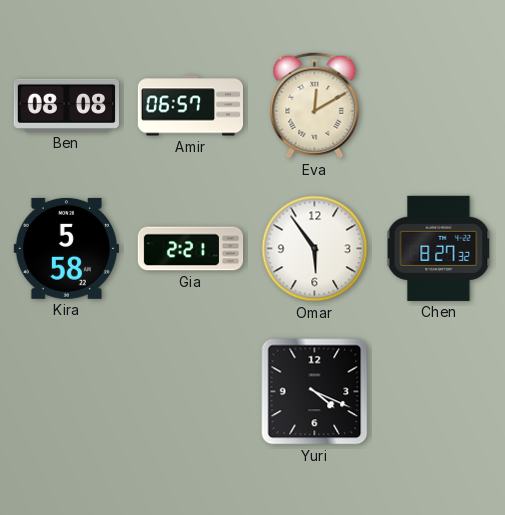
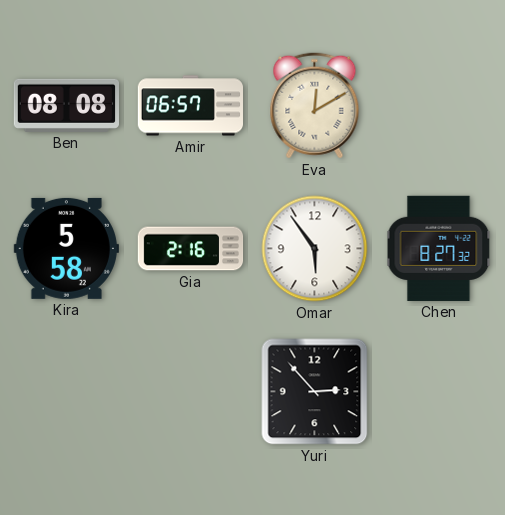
Gia: 2:21 -> 2:16
Yuri: 4:19 -> 2:53
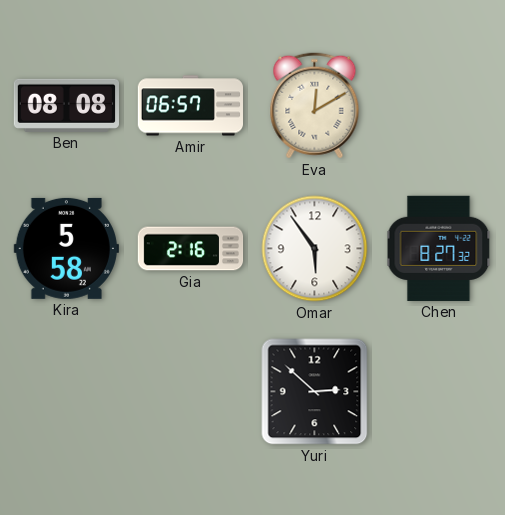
Yuri: 2:53 -> 2:52
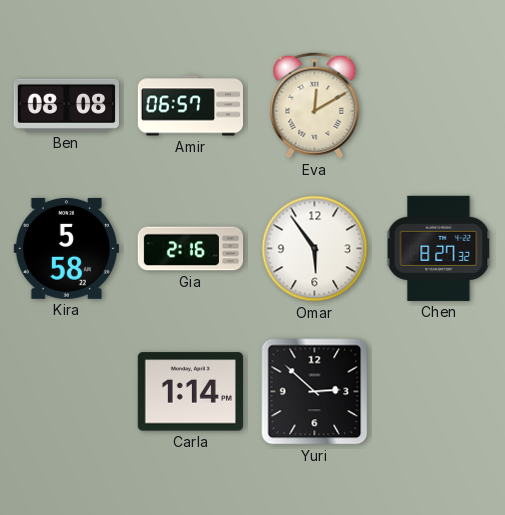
Carla: none -> 1:14
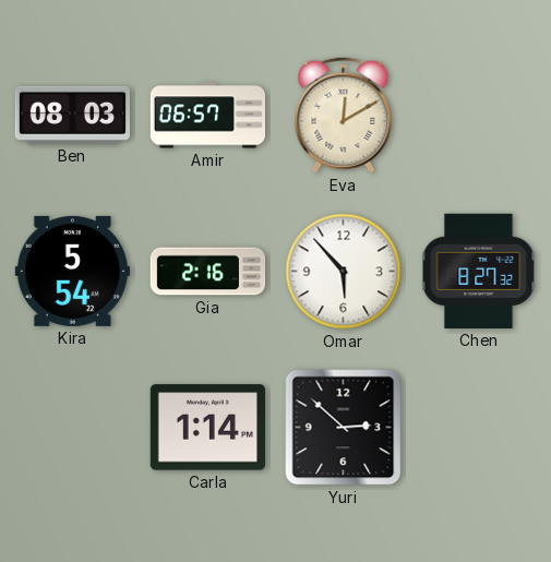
Ben: 08:08 -> 08:03
Kira: 5:58 -> 5:54
Omar: 5:54 -> 5:53
